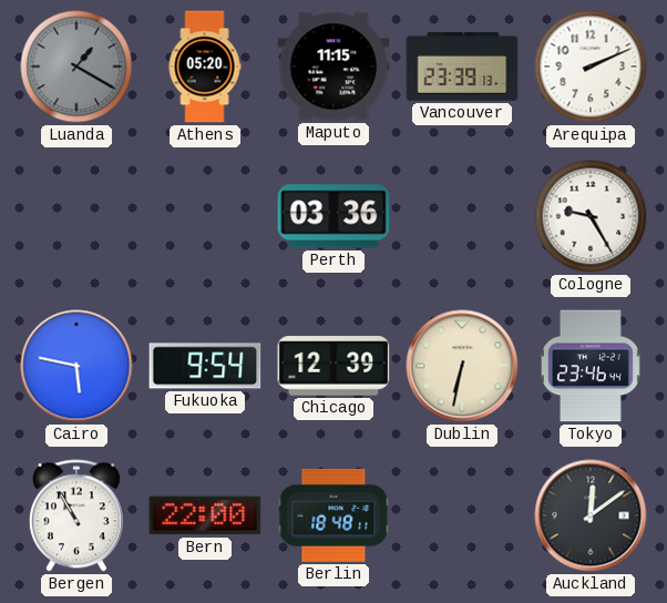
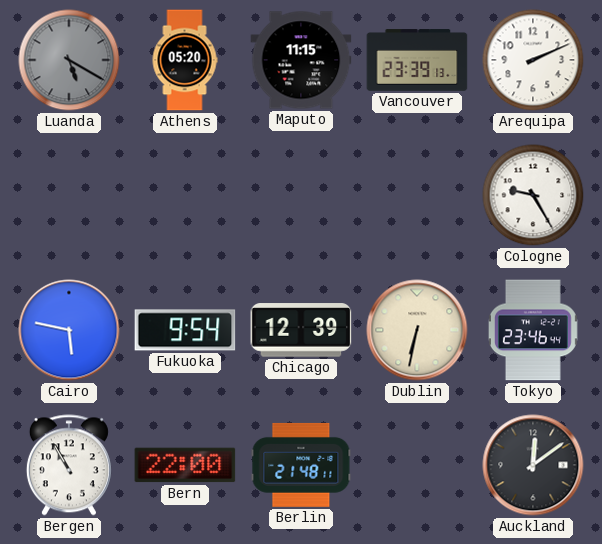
Luanda: 1:20 -> 5:20
Perth: 03:36 -> none
Berlin: 18:48 -> 21:48
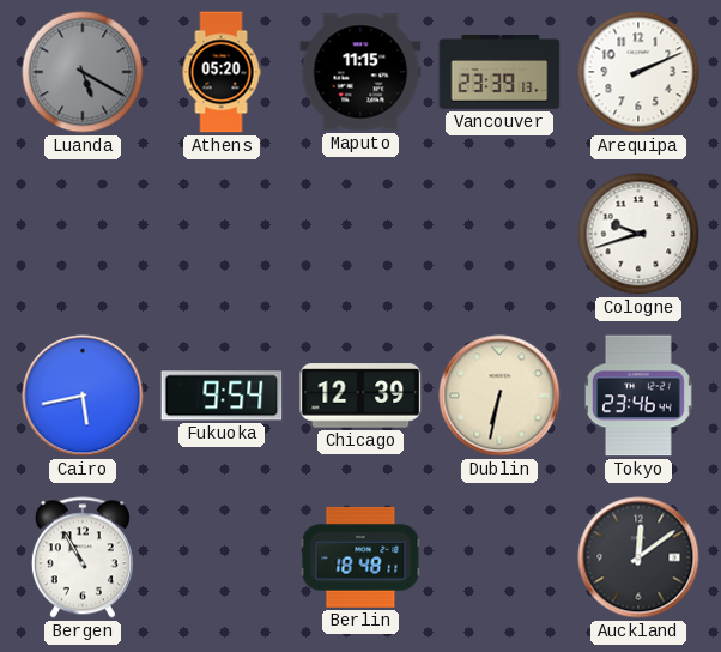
Cologne: 9:25 -> 9:42
Cairo: 5:47 -> 5:43
Bern: 22:00 -> none
Berlin: 21:48 -> 18:48
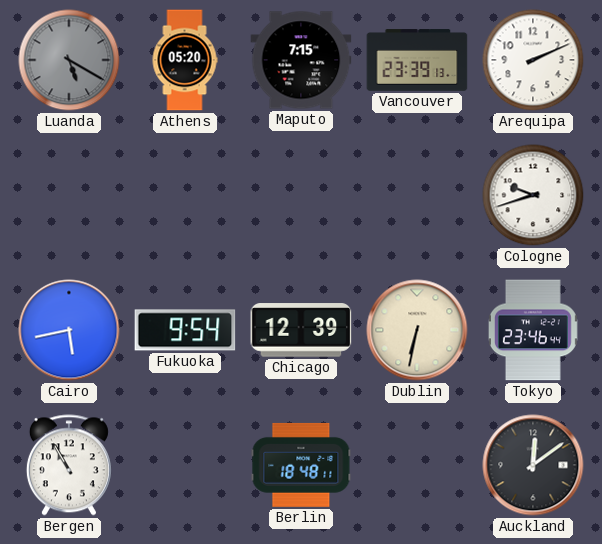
Maputo: 11:15 -> 7:15
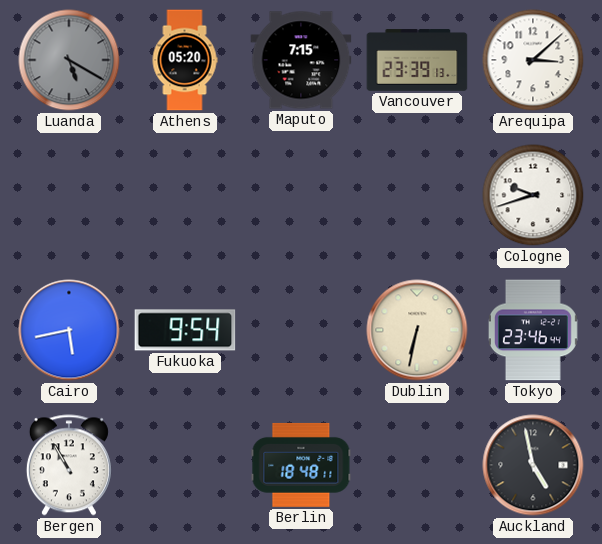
Arequipa: 2:11 -> 3:08
Chicago: 12:39 -> none
Auckland: 12:09 -> 4:58
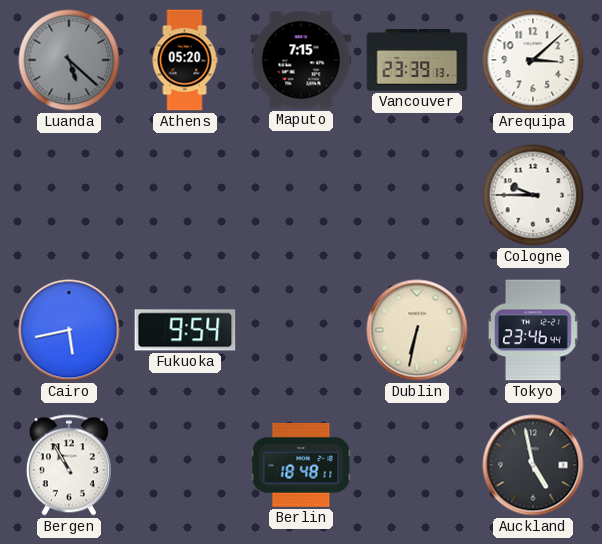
Luanda: 5:20 -> 5:22
Cologne: 9:42 -> 9:45
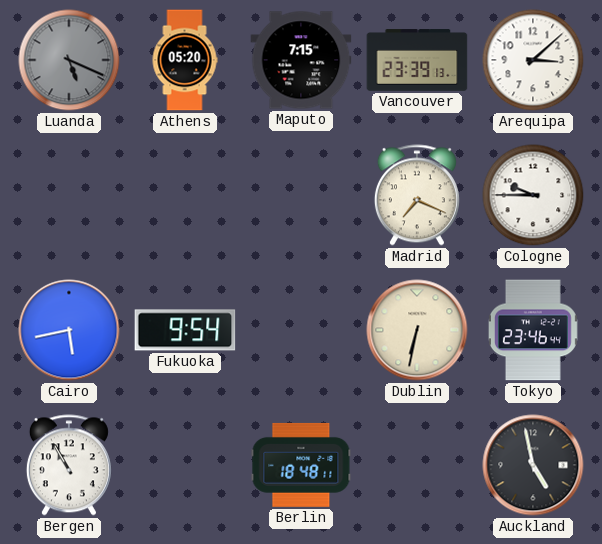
Luanda: 5:22 -> 5:19
Madrid: none -> 7:19
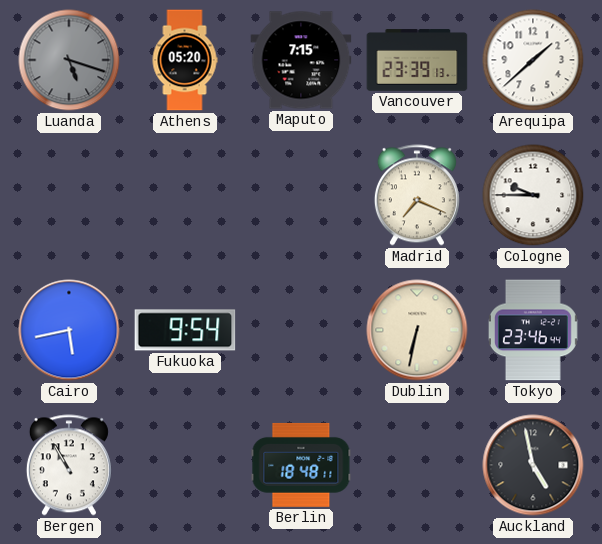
Luanda: 5:19 -> 5:18
Arequipa: 3:08 -> 1:38
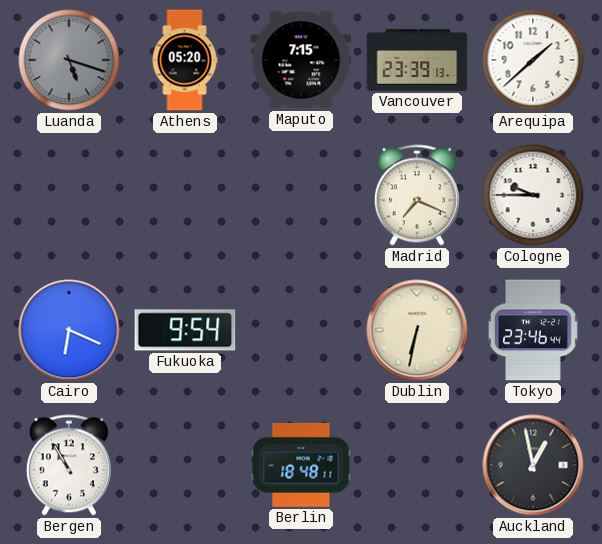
Cairo: 5:43 -> 6:19
Auckland: 4:58 -> 12:58
